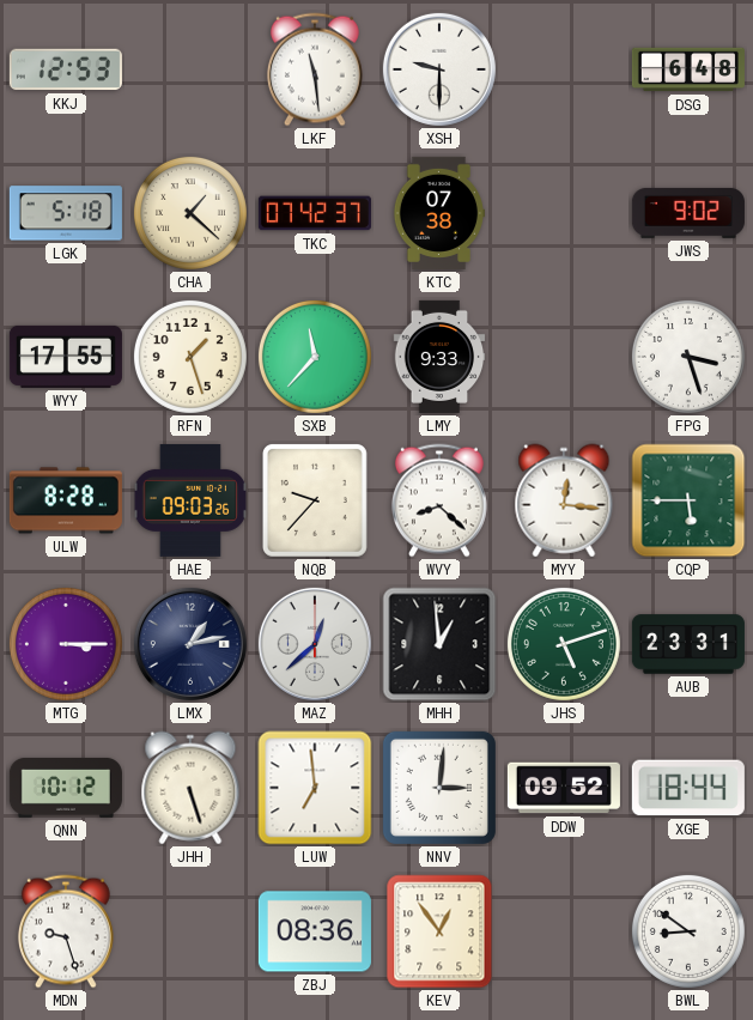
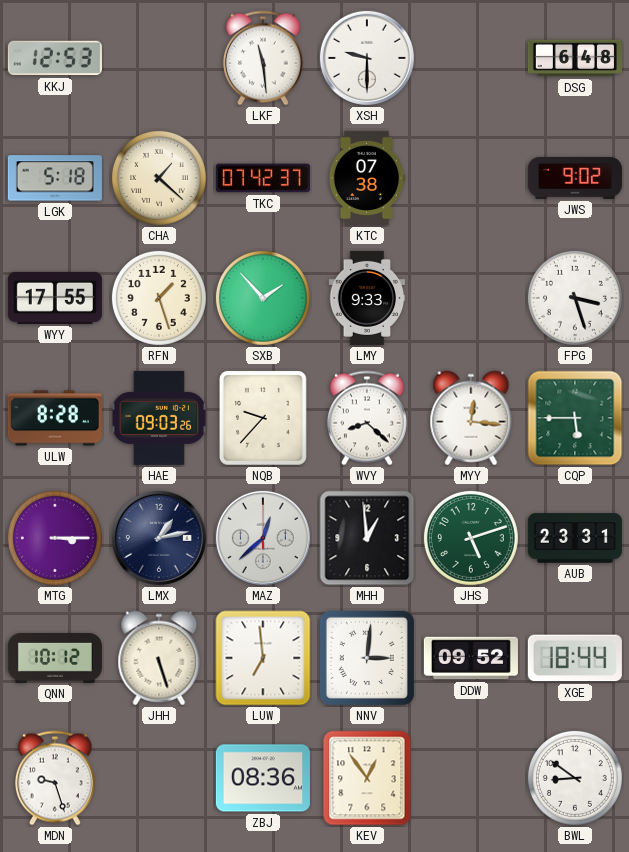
SXB: 11:37 -> 1:53
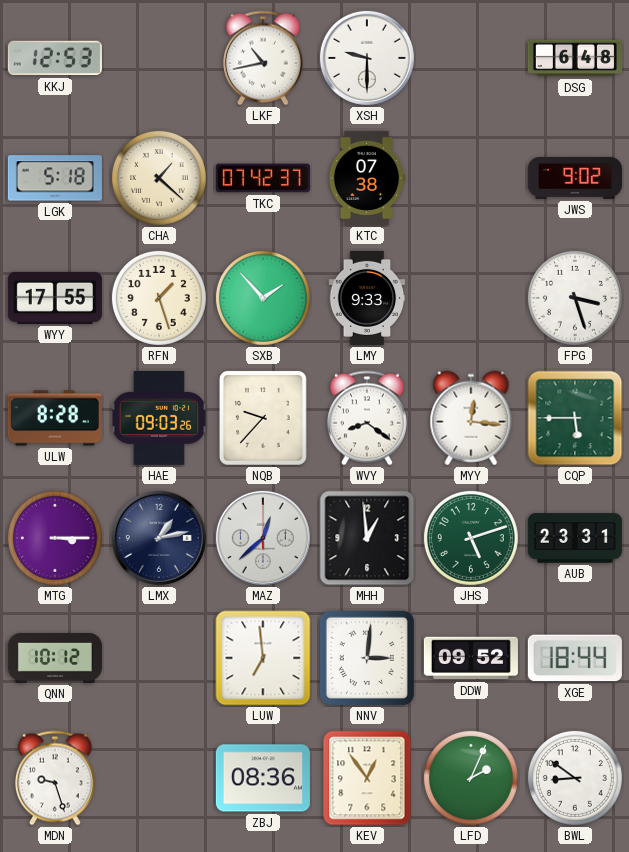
LKF: 11:29 -> 10:43
WVY: 8:22 -> 8:21
JHH: 5:27 -> none
LFD: none -> 2:04
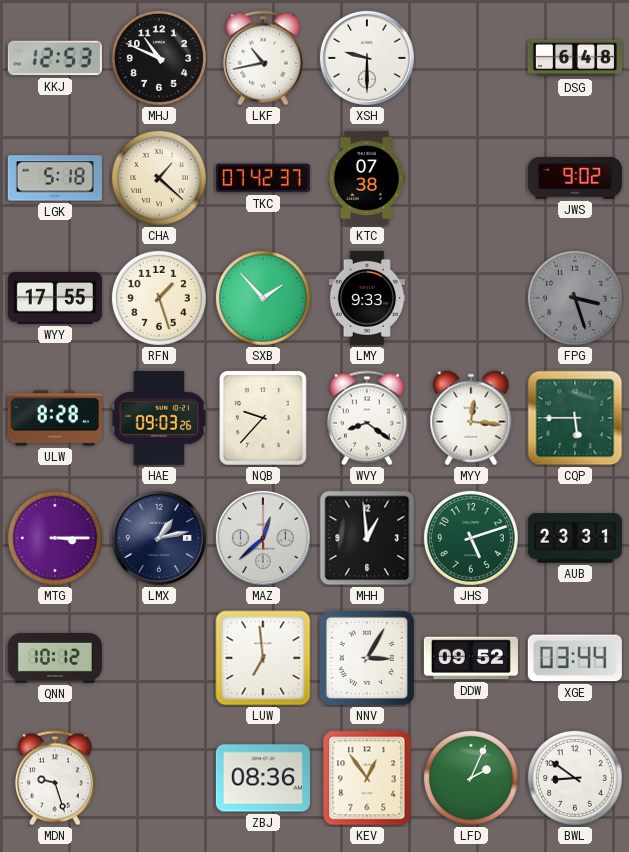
MHJ: none -> 10:49
FPG dial: white -> grey
NNV: 3:01 -> 3:05
XGE: 18:44 -> 03:44
